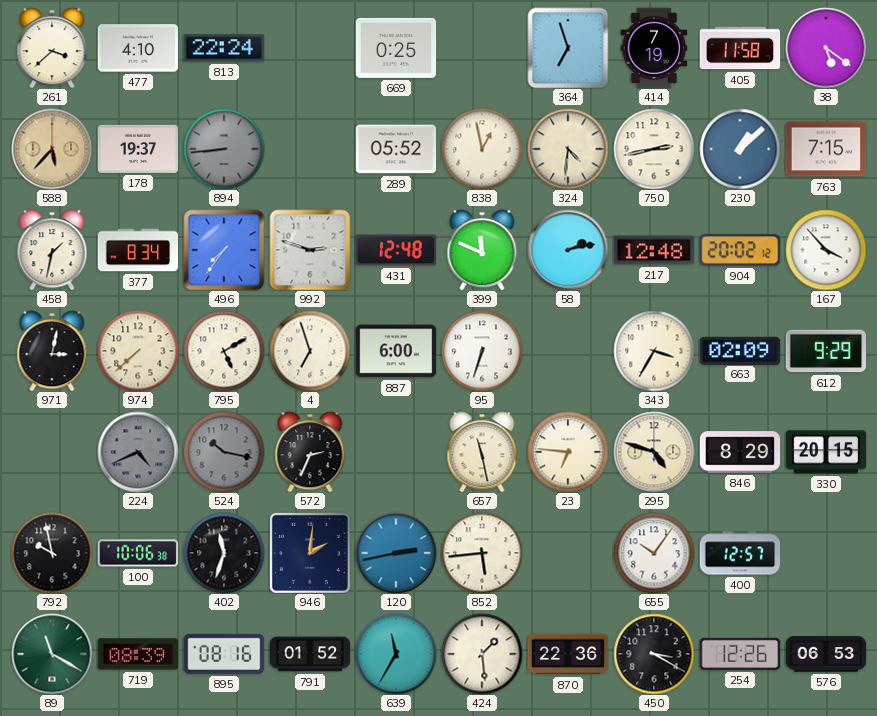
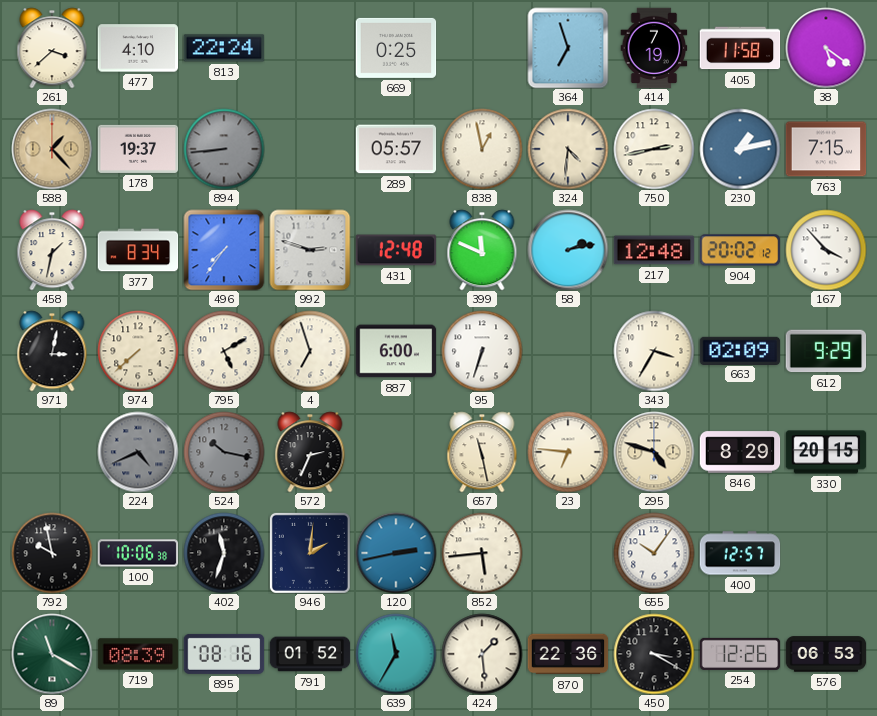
588: 5:37 -> 1:23
289: 05:52 -> 05:57
230: 1:08 -> 1:13
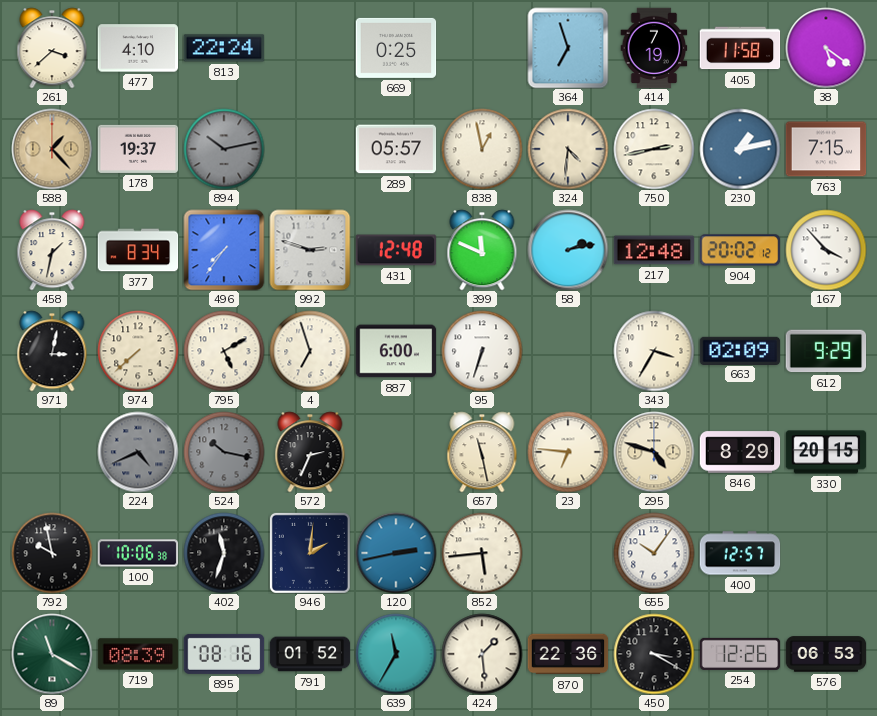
894: 8:44 -> 10:13
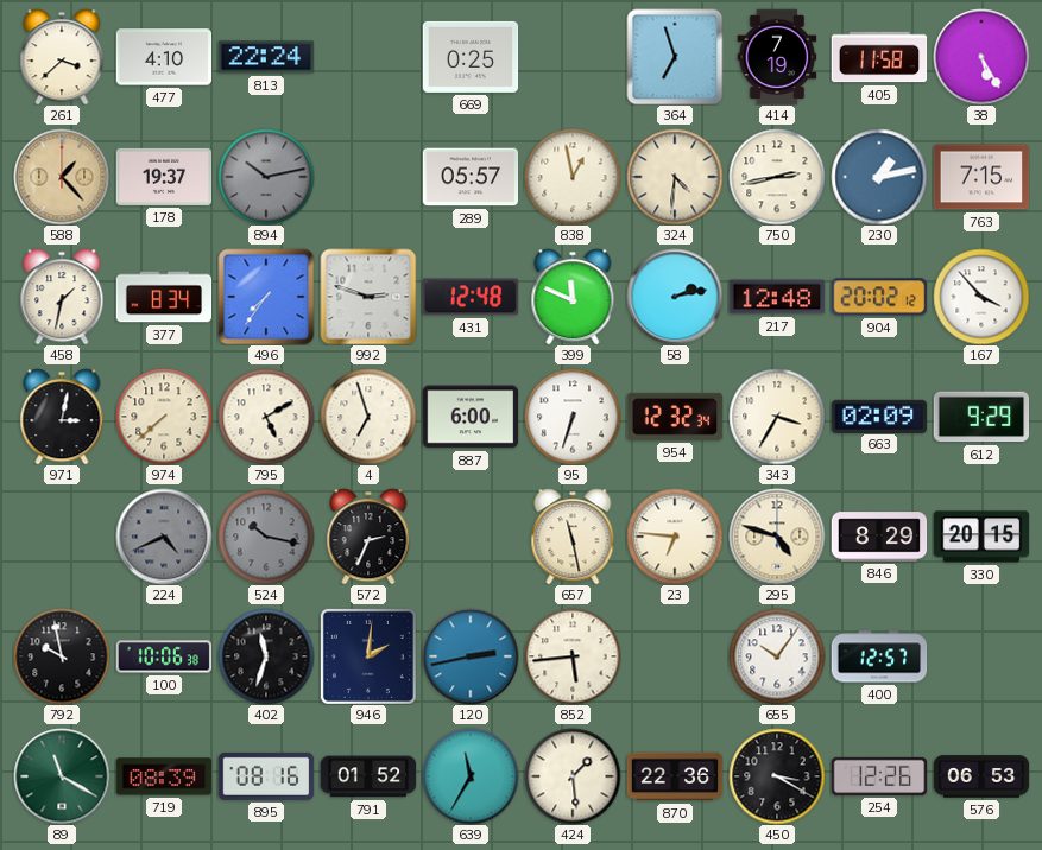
38: 5:21 -> 5:25
954: none -> 12:32
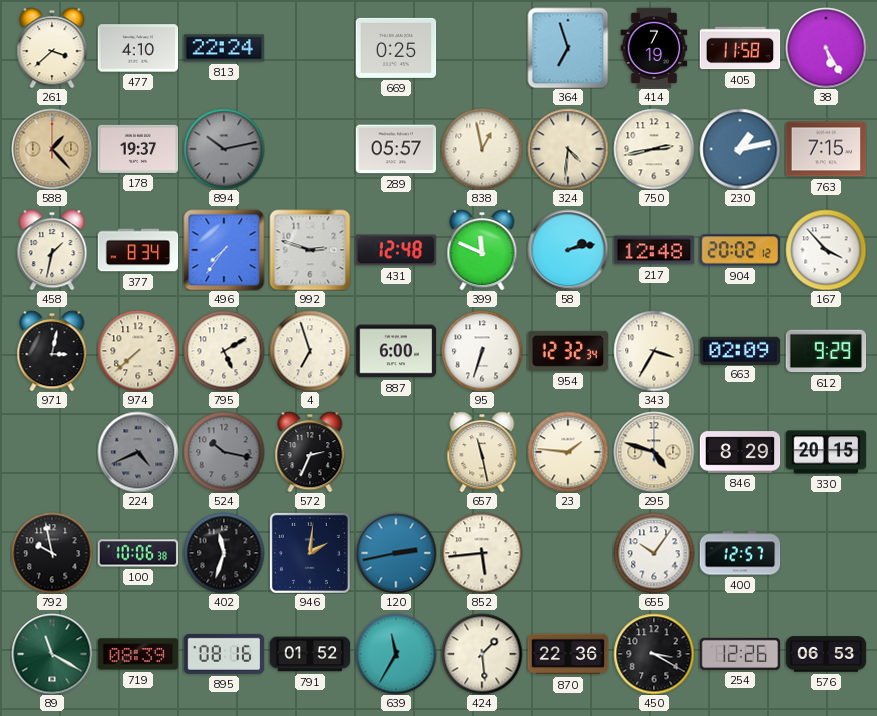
23: 6:46 -> 1:46
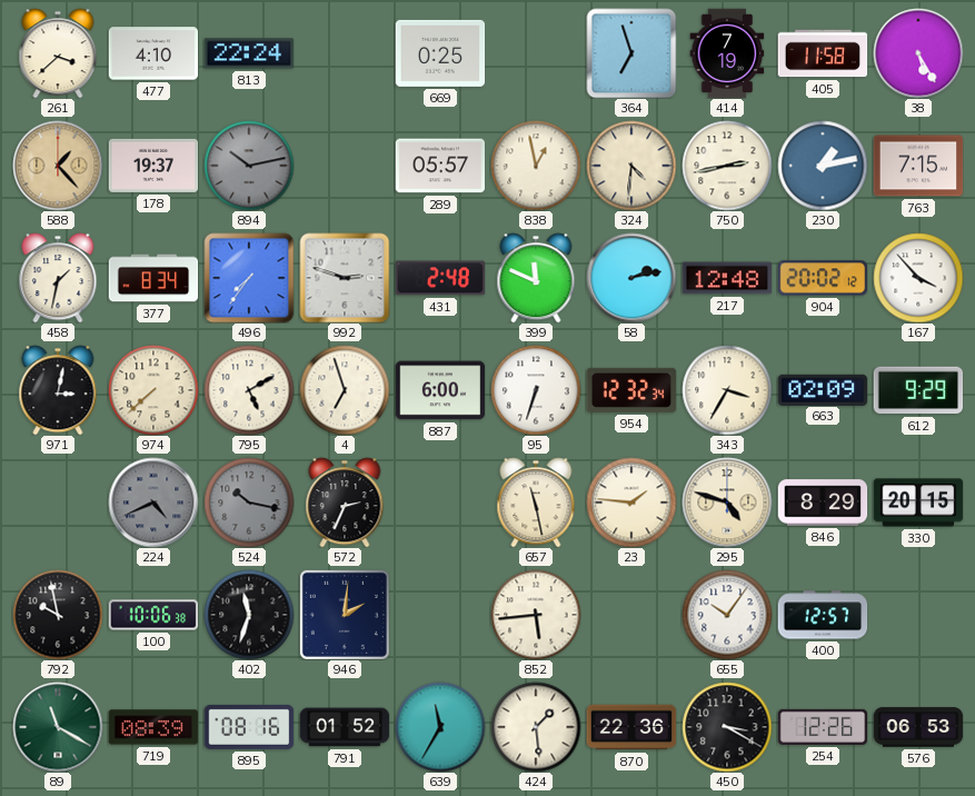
431: 12:48 -> 2:48
120: 2:43 -> none
